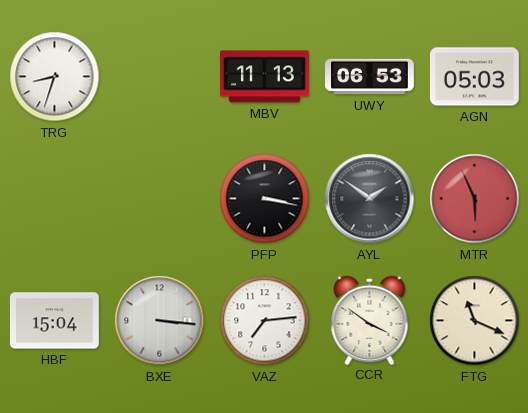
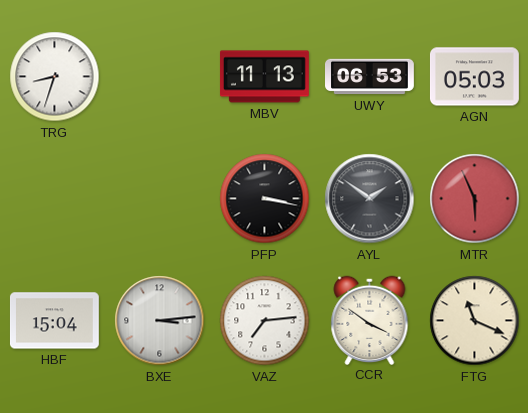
BXE: 3:16 -> 3:14
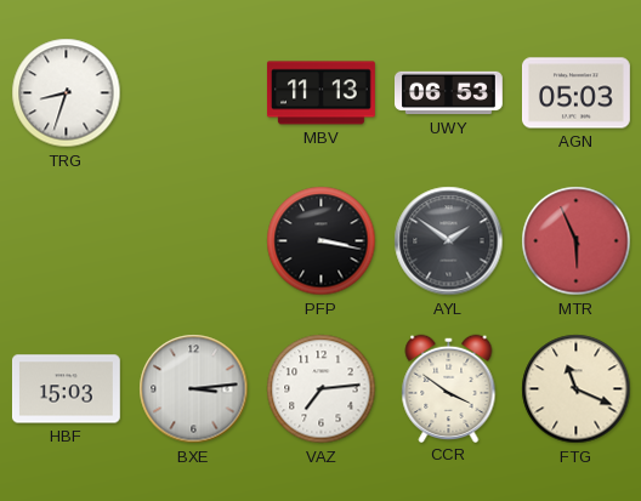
HBF: 15:04 -> 15:03
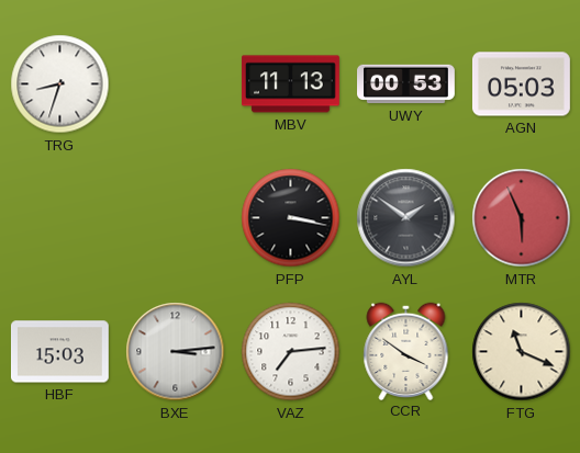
UWY: 06:53 -> 00:53
